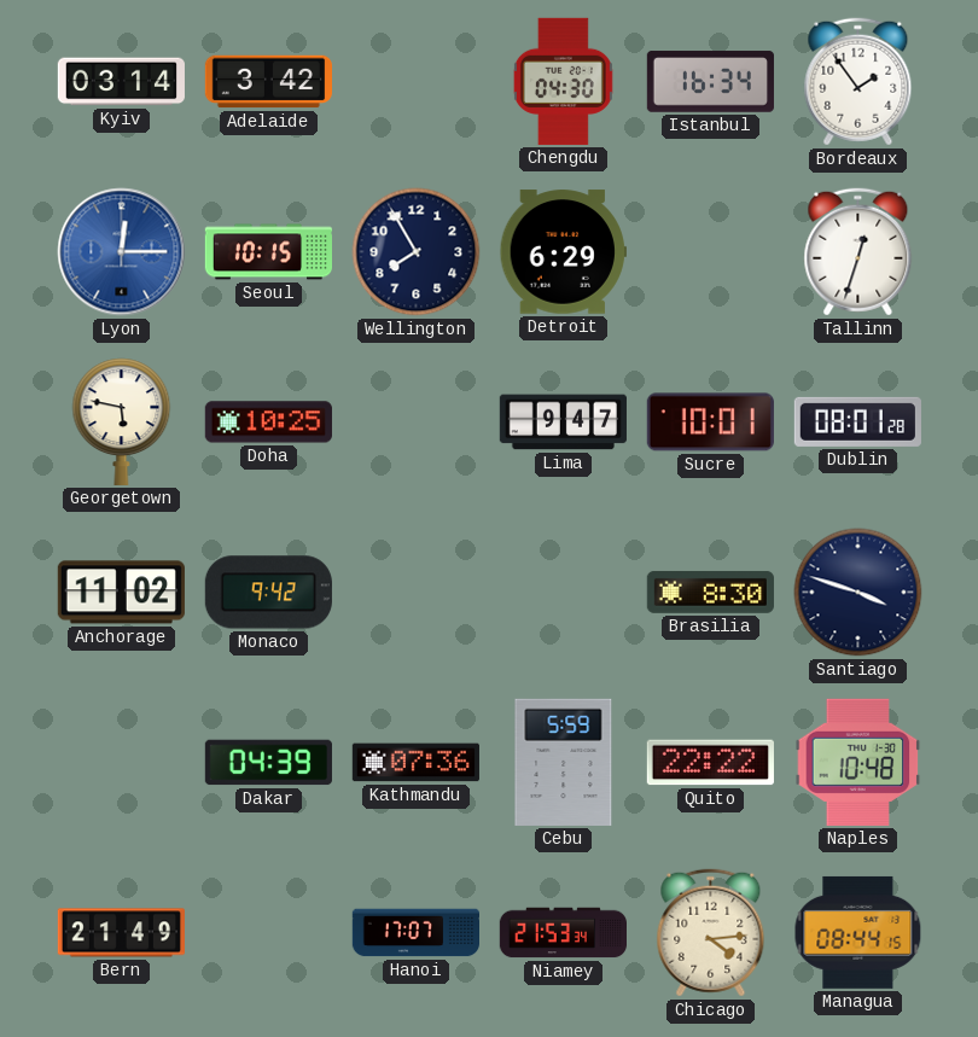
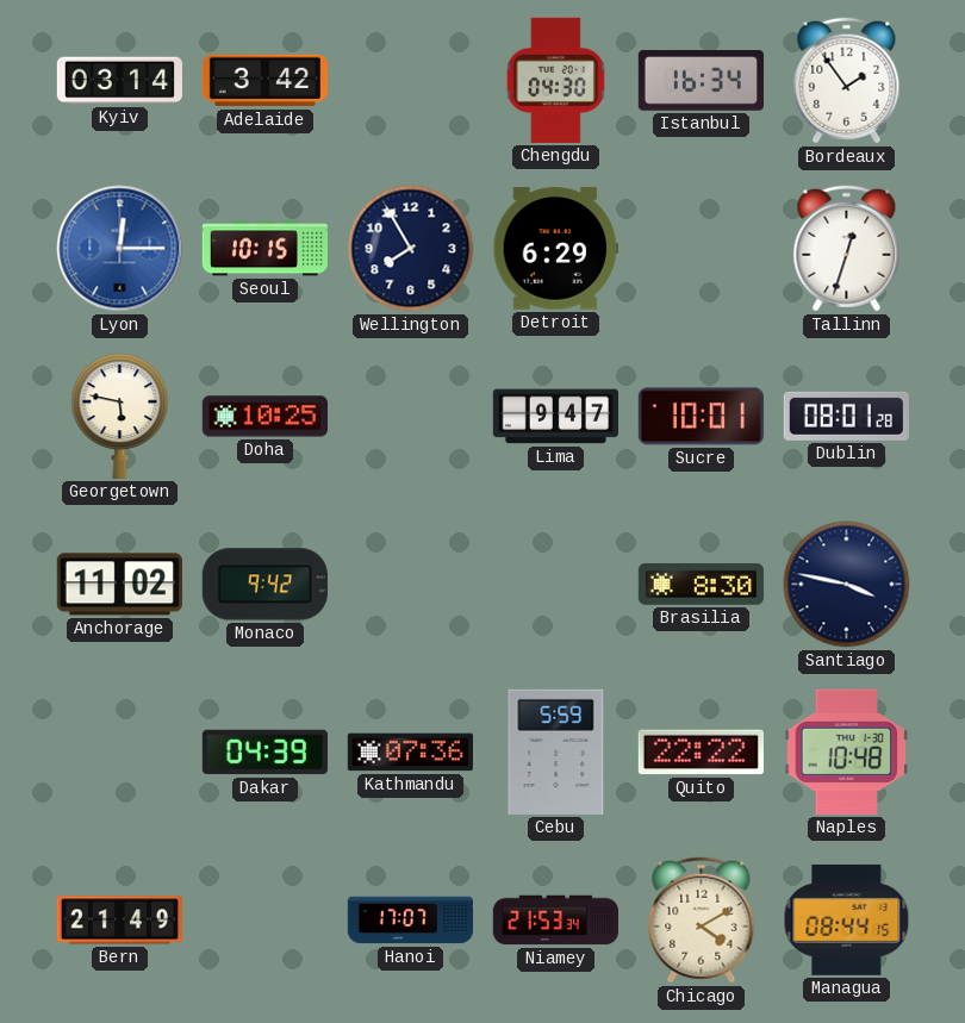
Santiago: 3:48 -> 3:47
Chicago: 4:14 -> 4:10
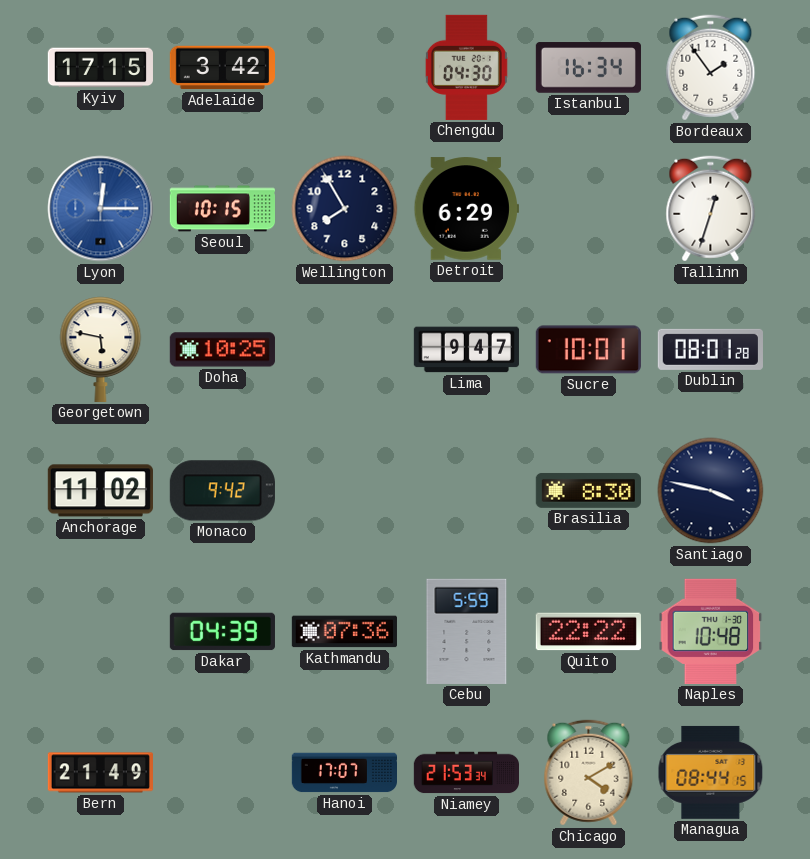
Kyiv: 03:14 -> 17:15
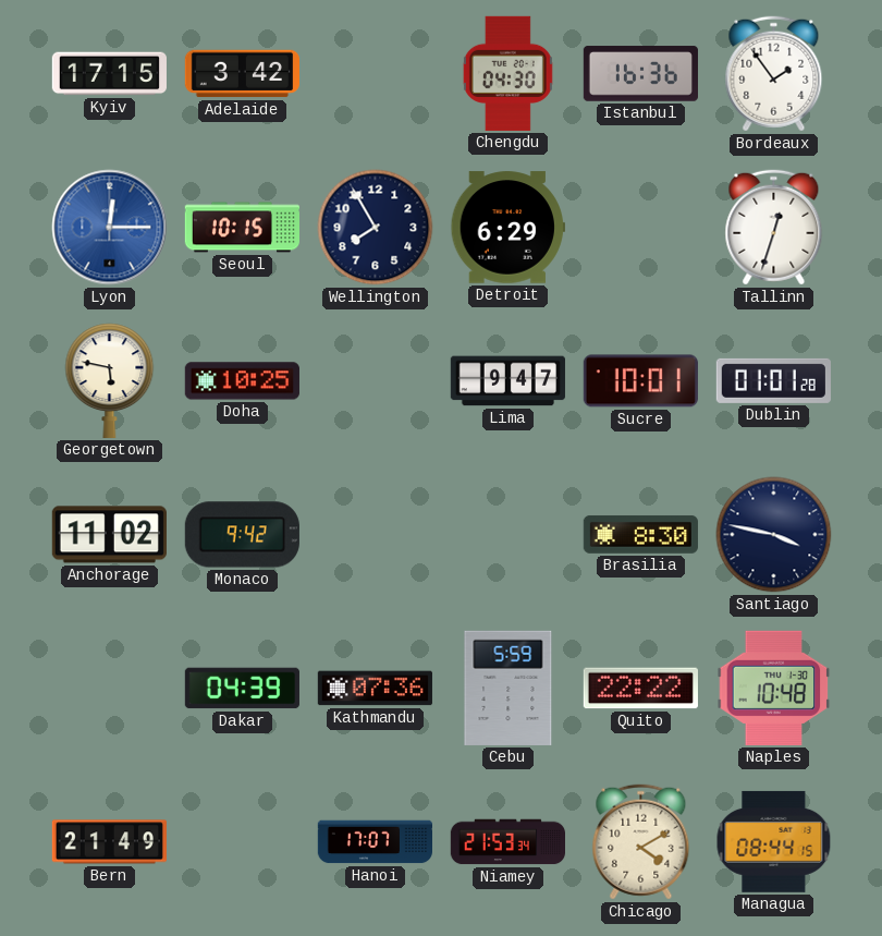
Istanbul: 16:34 -> 16:36
Dublin: 08:01 -> 01:01
